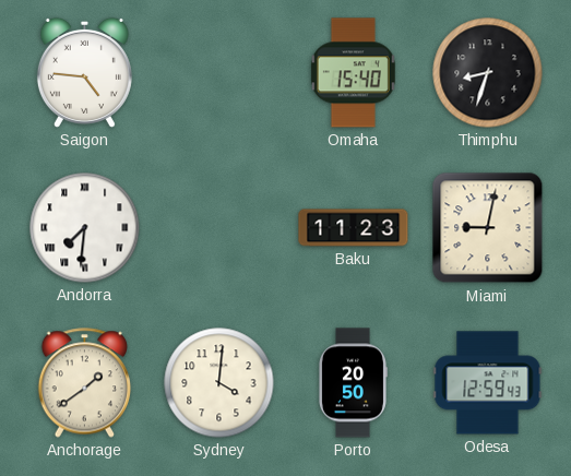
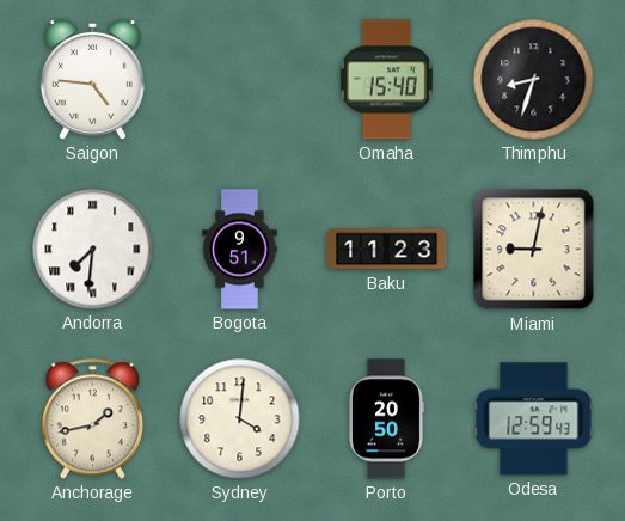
Bogota: none -> 9:51
Anchorage: 1:39 -> 1:43
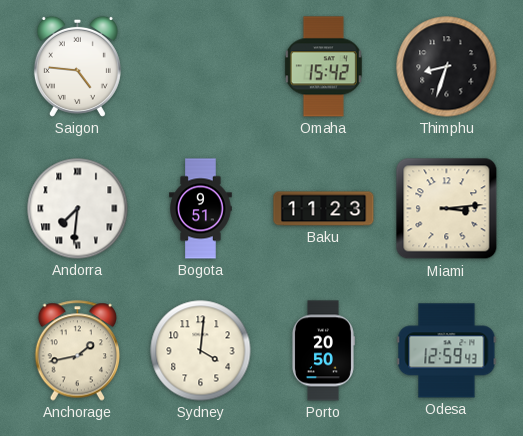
Omaha: 15:40 -> 15:42
Miami: 9:02 -> 3:14
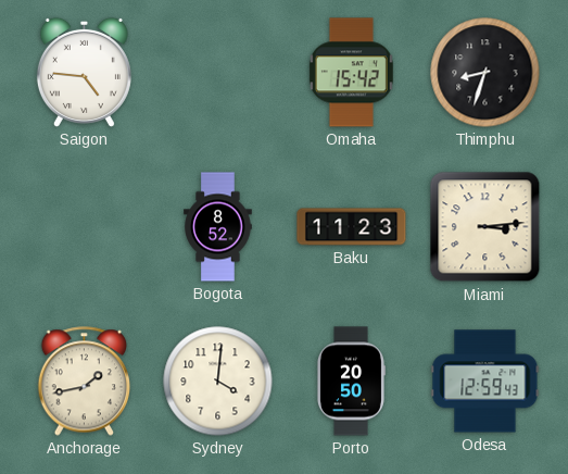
Andorra: 7:31 -> none
Bogota: 9:51 -> 8:52
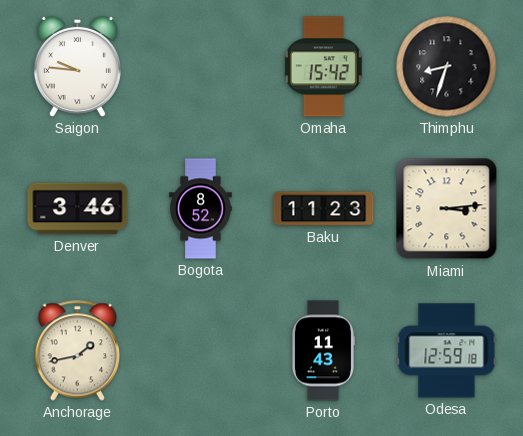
Saigon: 4:46 -> 9:46
Denver: none -> 3:46
Sydney: 4:01 -> none
Porto: 20:50 -> 11:43
Odesa: 12:59:43 -> 12:59:18
